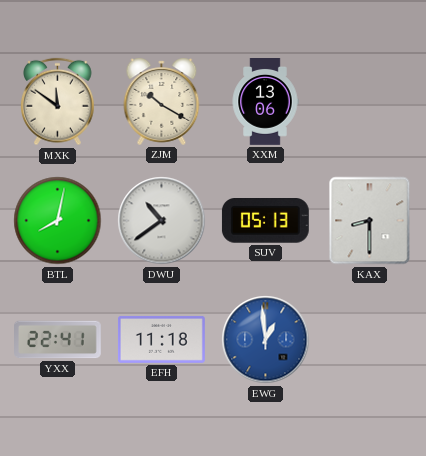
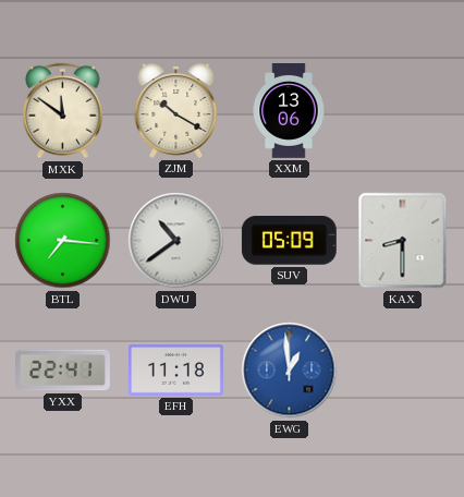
BTL: 8:02 -> 7:16
SUV: 05:13 -> 05:09
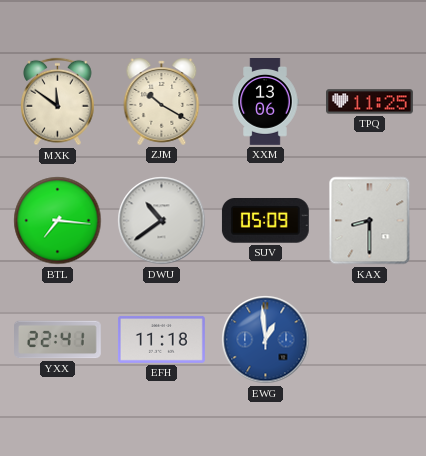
TPQ: none -> 11:25
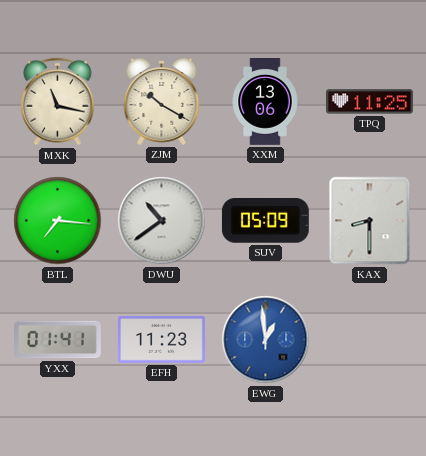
MXK: 11:51 -> 11:17
YXX: 22:41 -> 01:41
EFH: 11:18 -> 11:23
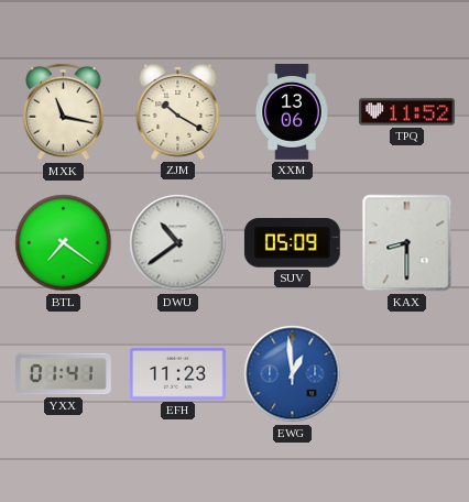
TPQ: 11:25 -> 11:52
BTL: 7:16 -> 7:21
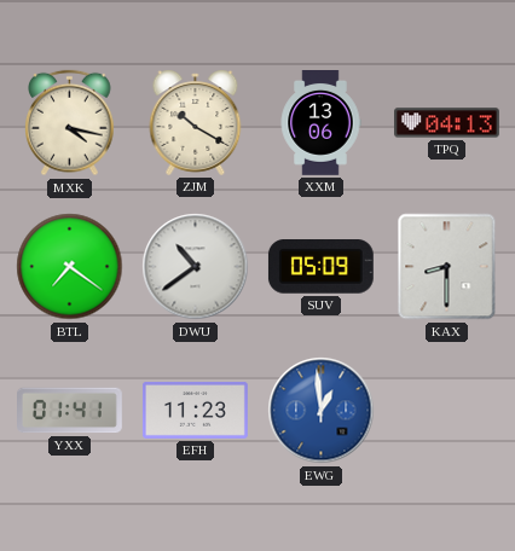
MXK: 11:17 -> 4:17
TPQ: 11:52 -> 04:13
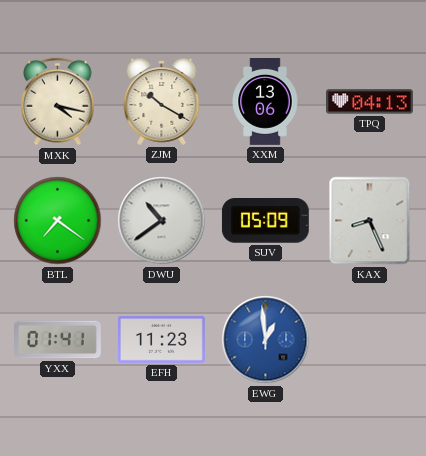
KAX: 8:30 -> 8:26
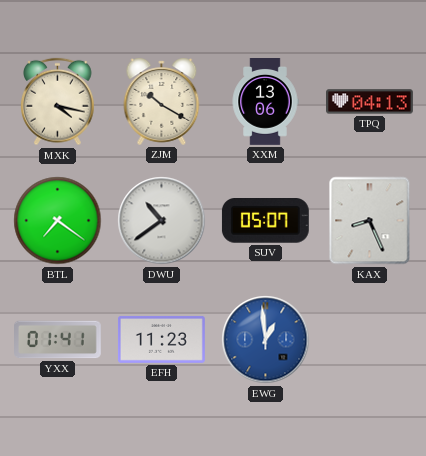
SUV: 05:09 -> 05:07
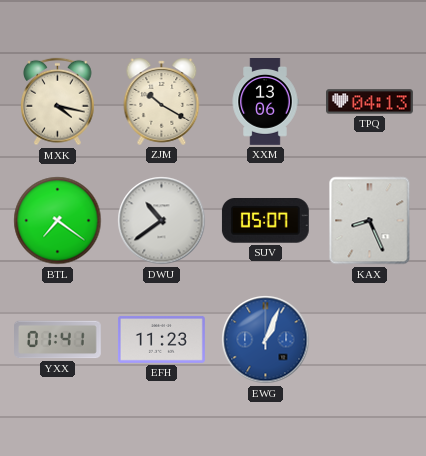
EWG: 12:59 -> 1:04
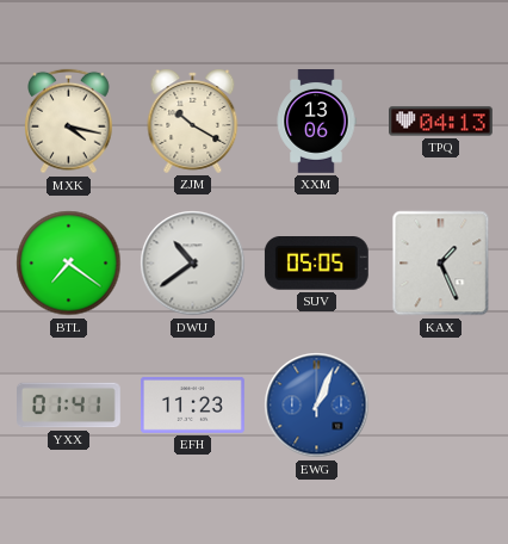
SUV: 05:07 -> 05:05
KAX: 8:26 -> 1:26
